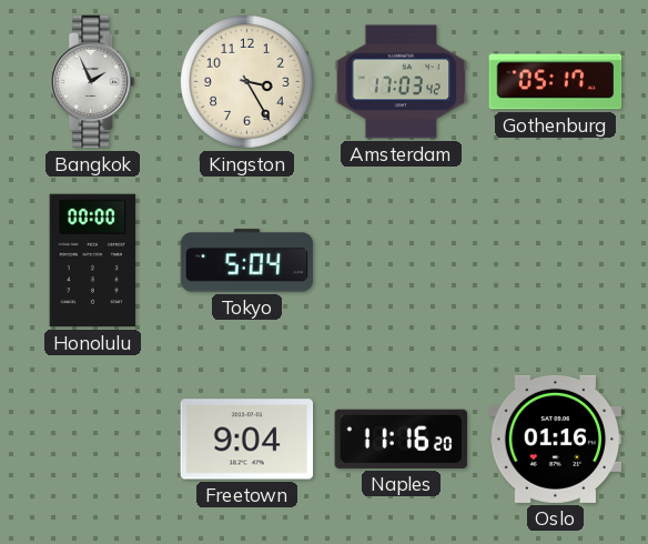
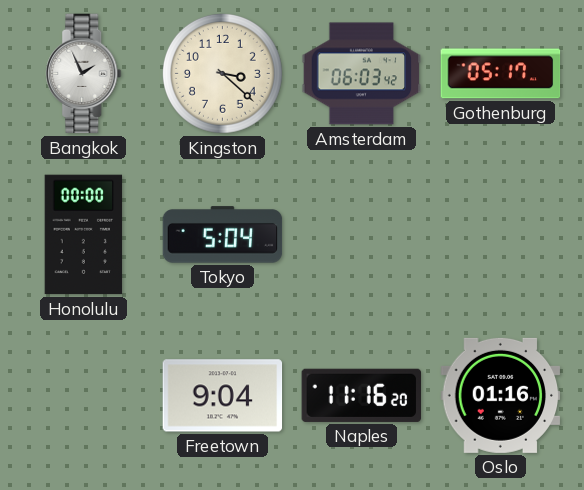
Kingston: 3:25 -> 3:22
Amsterdam: 17:03 -> 06:03
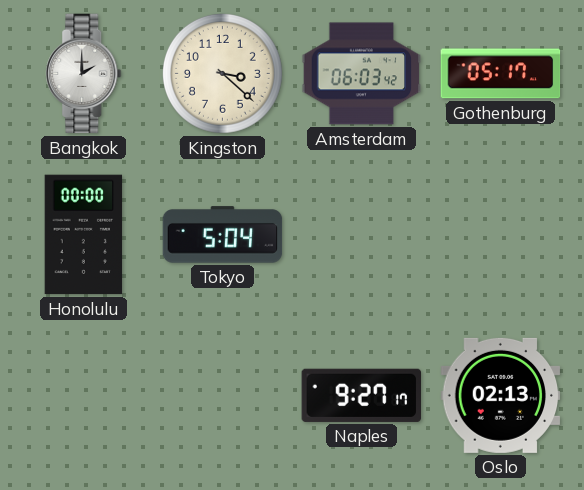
Bangkok: 1:56 -> 2:00
Freetown: 9:04 -> none
Naples: 11:16 -> 9:27
Oslo: 01:16 -> 02:13
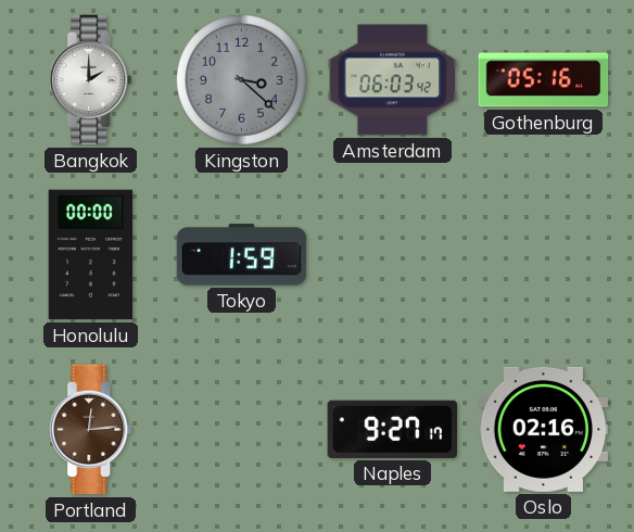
Kingston dial: cream -> grey
Gothenburg: 05:17 -> 05:16
Tokyo: 5:04 -> 1:59
Portland: none -> 12:14
Oslo: 02:13 -> 02:16
